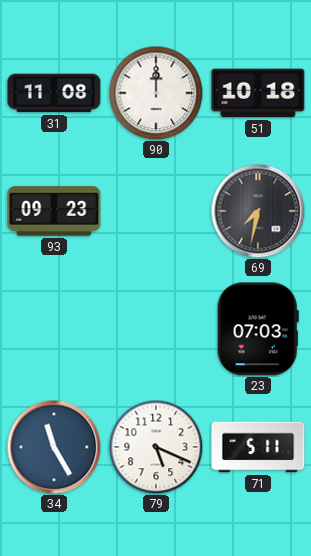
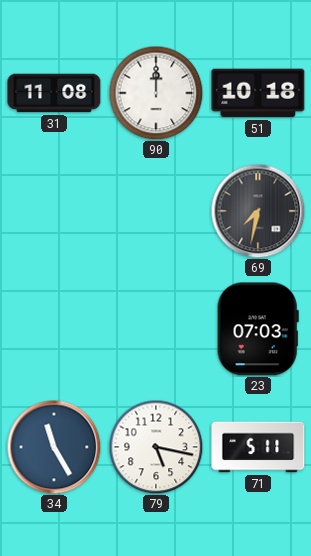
93: 09:23 -> none
79: 5:19 -> 5:17
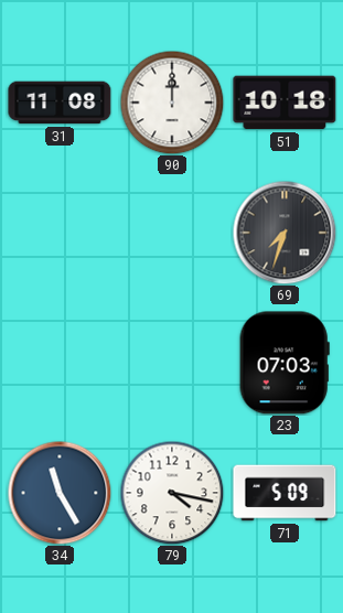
69: 7:32 -> 7:33
79: 5:17 -> 4:17
71: 5:11 -> 5:09
